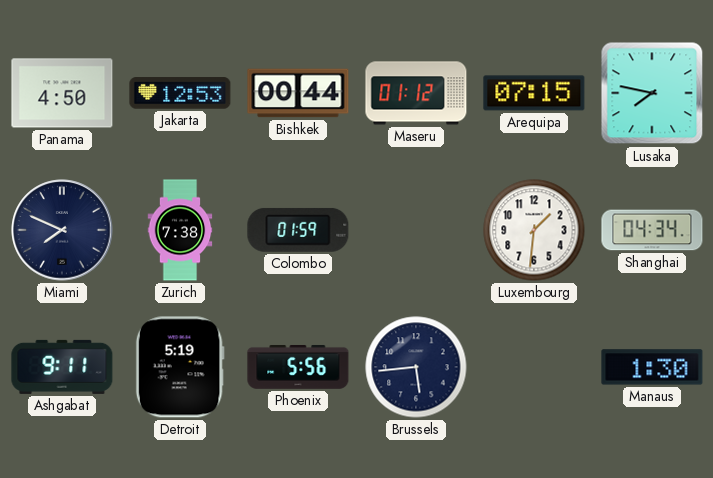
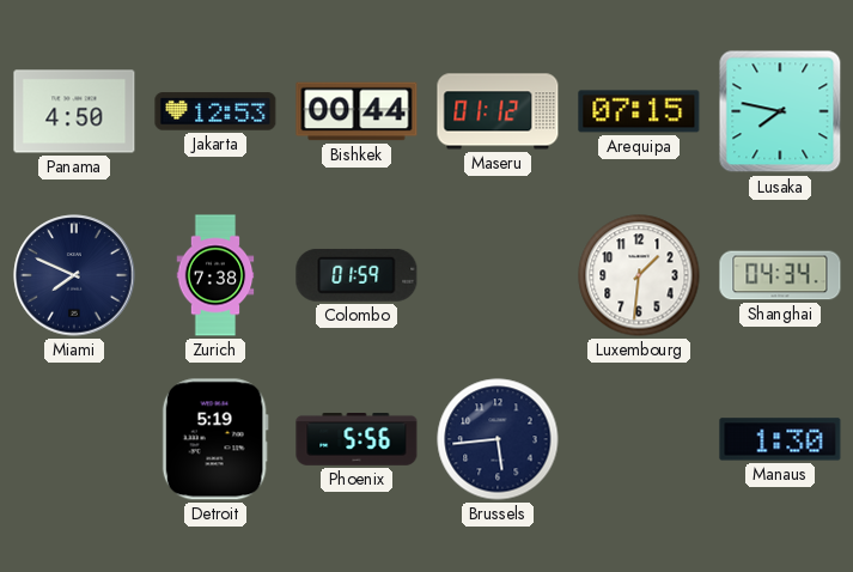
Ashgabat: 9:11 -> none
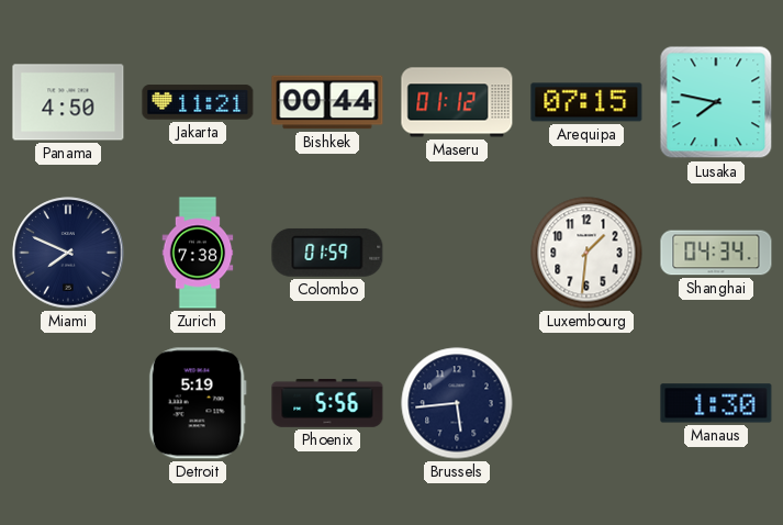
Jakarta: 12:53 -> 11:21
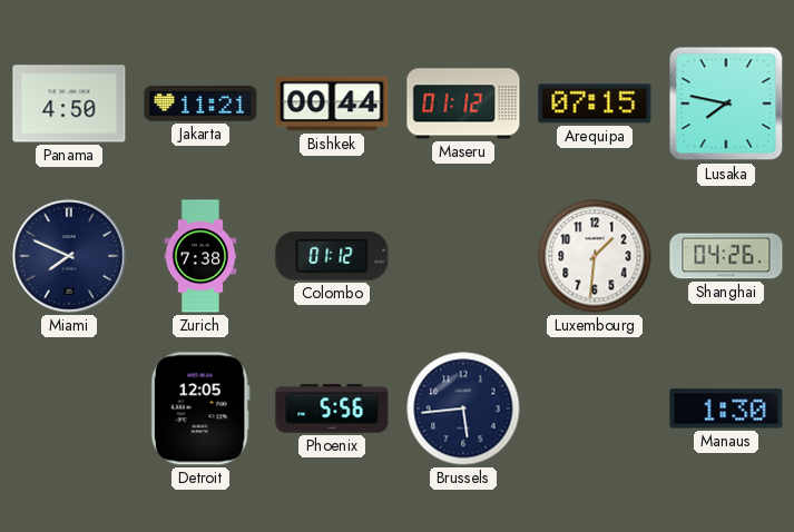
Colombo: 01:59 -> 01:12
Shanghai: 04:34 -> 04:26
Detroit: 5:19 -> 12:05
